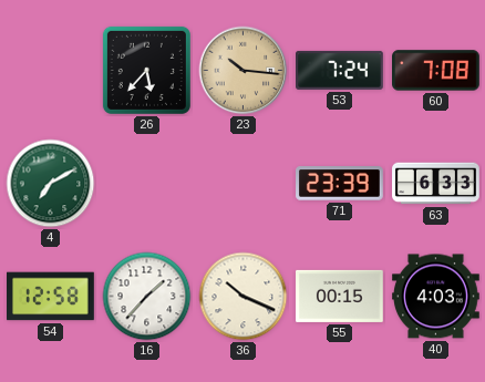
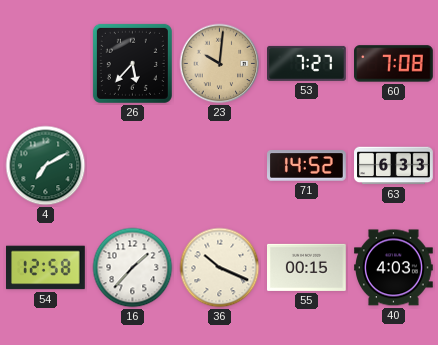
23: 10:16 -> 10:01
53: 7:24 -> 7:27
71: 23:39 -> 14:52
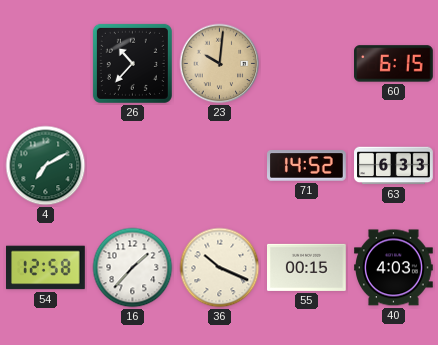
26: 5:37 -> 10:37
53: 7:27 -> none
60: 7:08 -> 6:15
